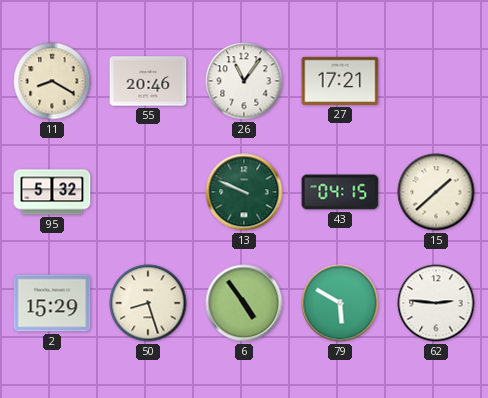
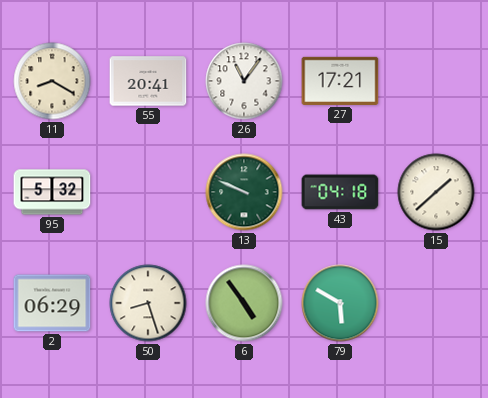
55: 20:46 -> 20:41
43: 04:15 -> 04:18
2: 15:29 -> 06:29
62: 2:46 -> none
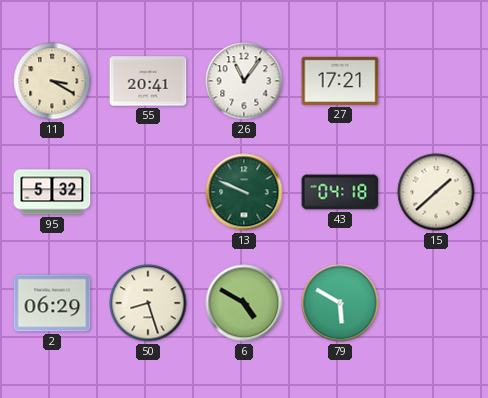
11: 8:20 -> 3:20
6: 4:54 -> 4:50
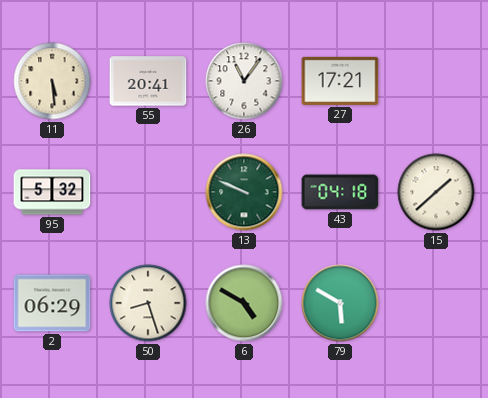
11: 3:20 -> 5:29
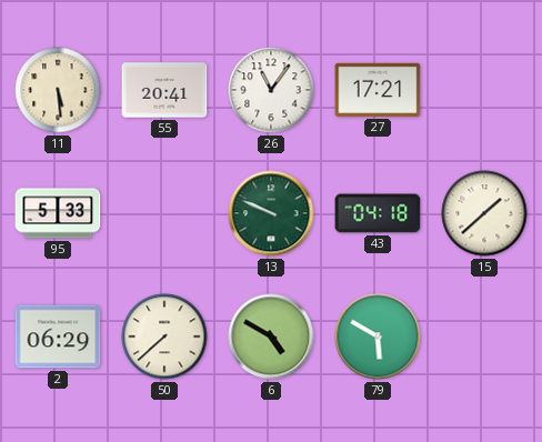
95: 5:32 -> 5:33
50: 8:27 -> 7:38
